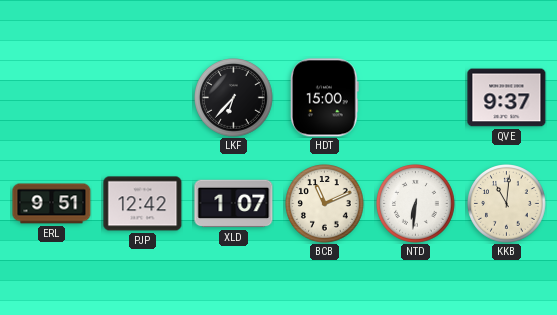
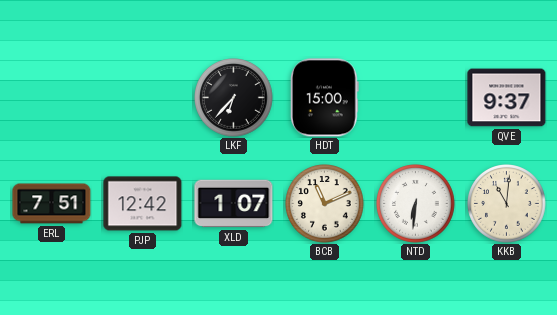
ERL: 9:51 -> 7:51
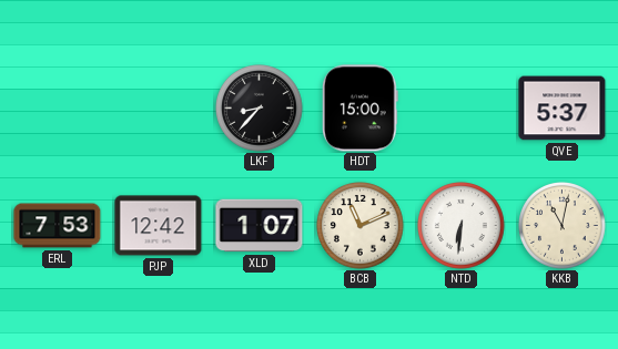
LKF: 6:37 -> 8:37
QVE: 9:37 -> 5:37
ERL: 7:51 -> 7:53
KKB: 11:01 -> 11:02
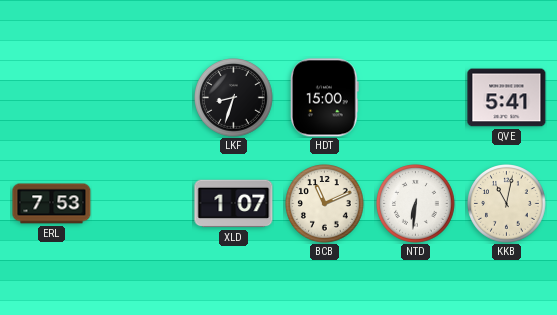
LKF: 8:37 -> 8:33
QVE: 5:37 -> 5:41
PJP: 12:42 -> none
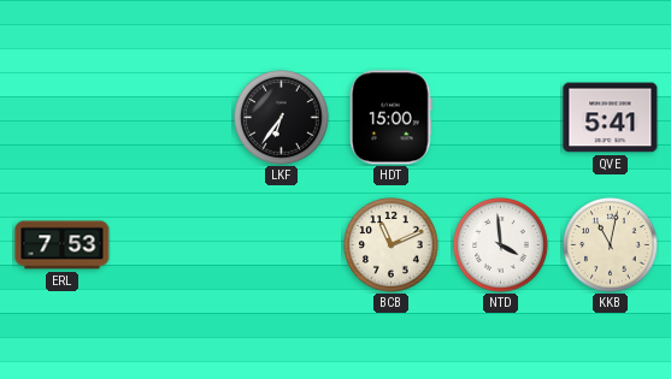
LKF: 8:33 -> 6:36
XLD: 1:07 -> none
NTD: 6:31 -> 3:59
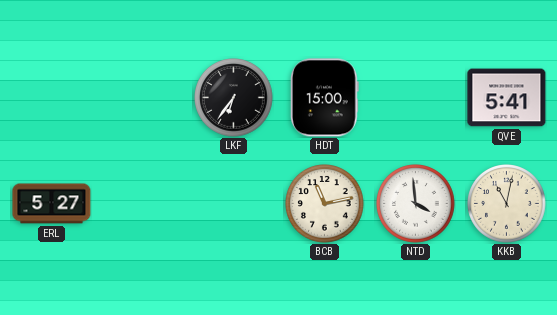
ERL: 7:53 -> 5:27
BCB: 11:11 -> 11:13
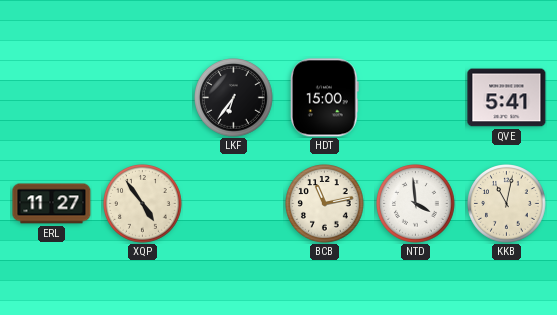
ERL: 5:27 -> 11:27
XQP: none -> 4:54
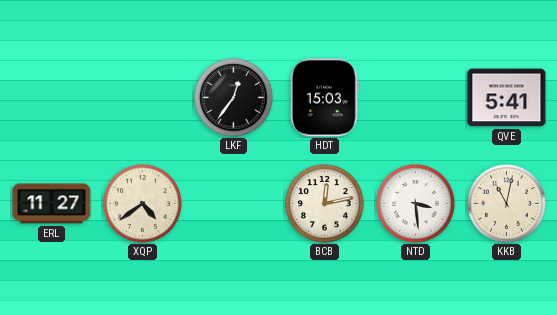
LKF: 6:36 -> 12:36
HDT: 15:00 -> 15:03
XQP: 4:54 -> 4:39
BCB: 11:13 -> 12:13
NTD: 3:59 -> 3:29
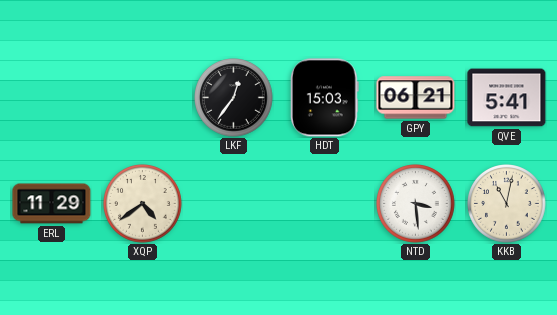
GPY: none -> 06:21
ERL: 11:27 -> 11:29
BCB: 12:13 -> none
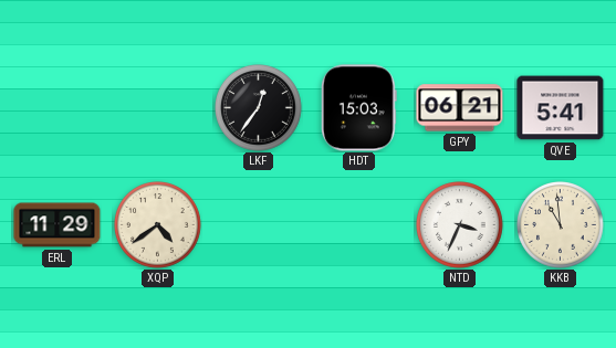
NTD: 3:29 -> 3:34
KKB: 11:02 -> 10:59
